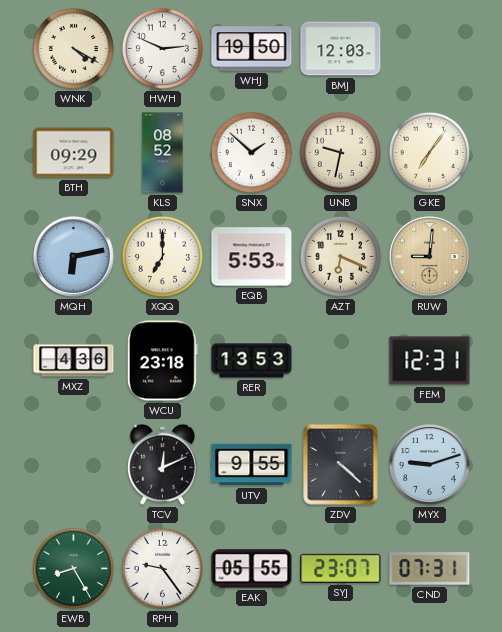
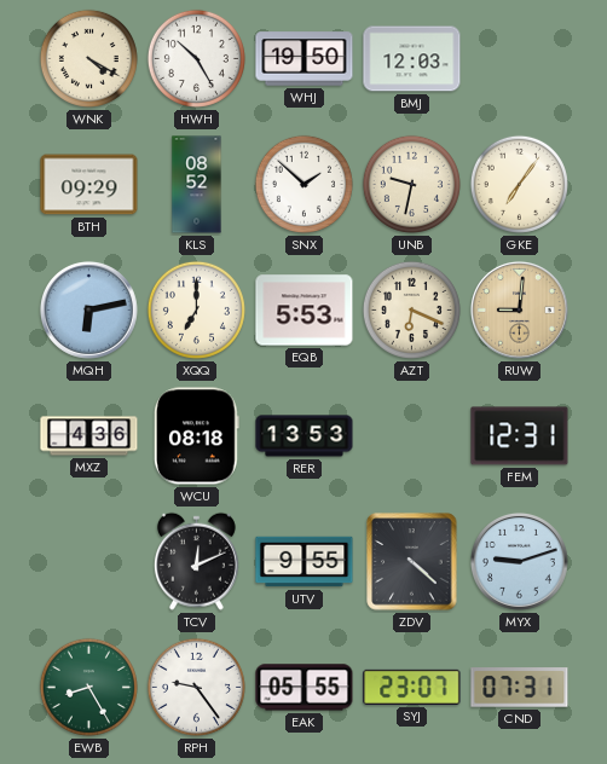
HWH: 2:49 -> 10:25
WCU: 23:18 -> 08:18
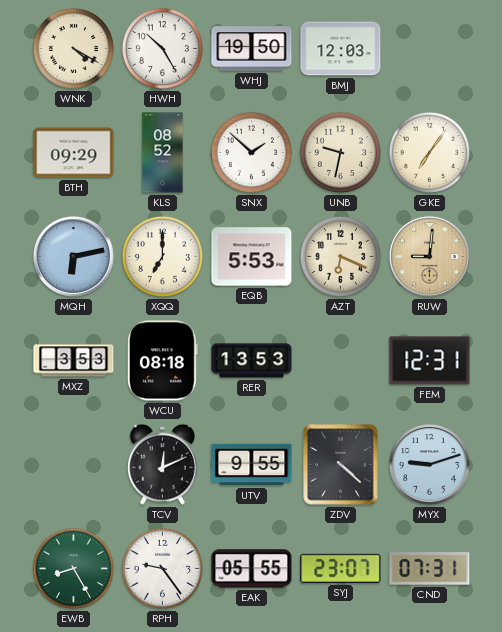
MXZ: 4:36 -> 3:53
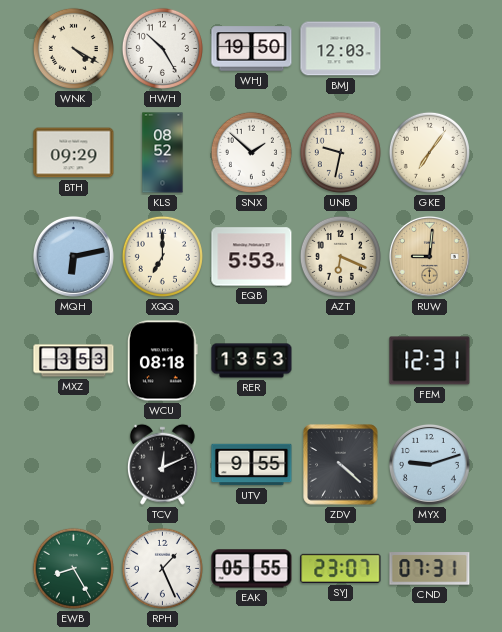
RPH: 9:24 -> 1:26
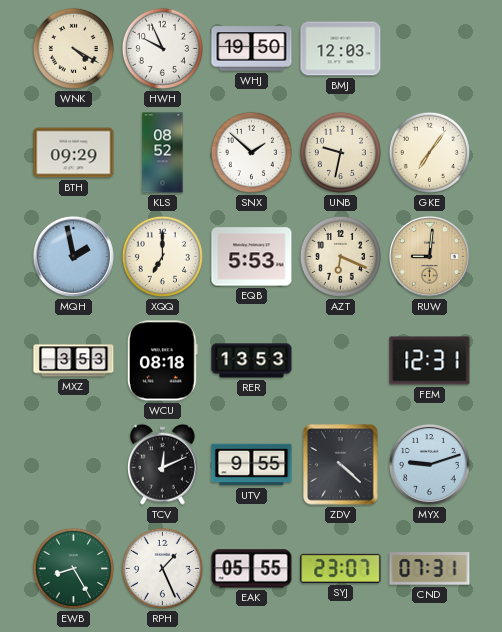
HWH: 10:25 -> 9:56
MQH: 6:13 -> 1:58
